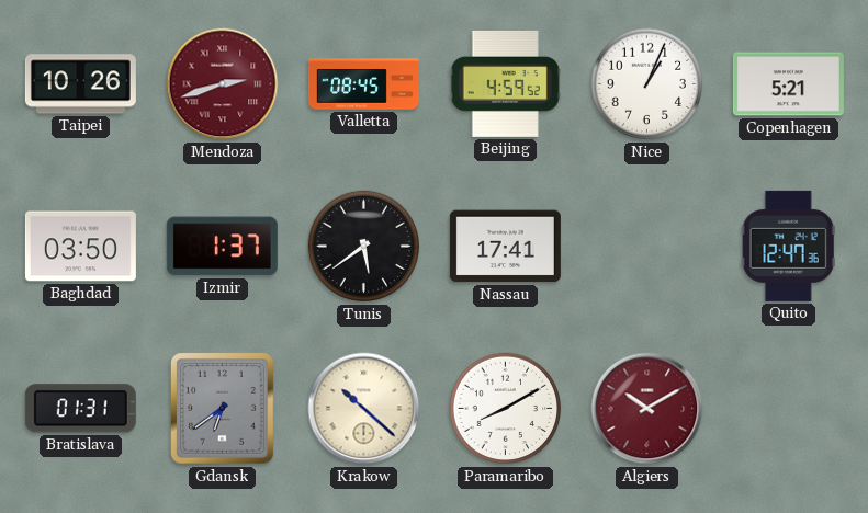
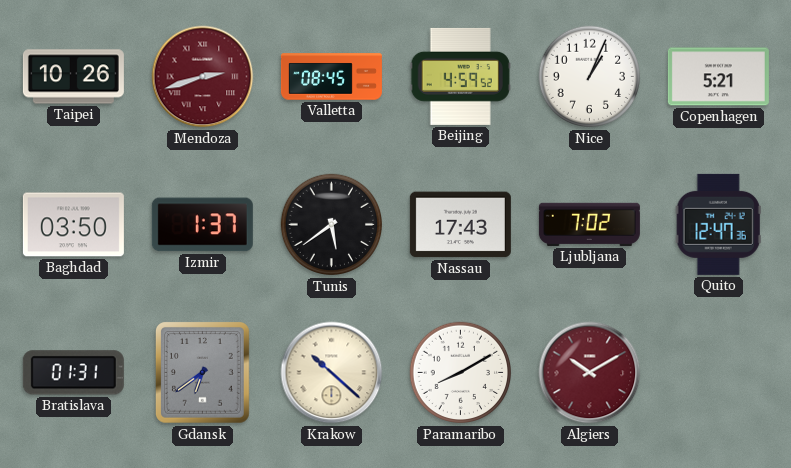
Nassau: 17:41 -> 17:43
Ljubljana: none -> 7:02
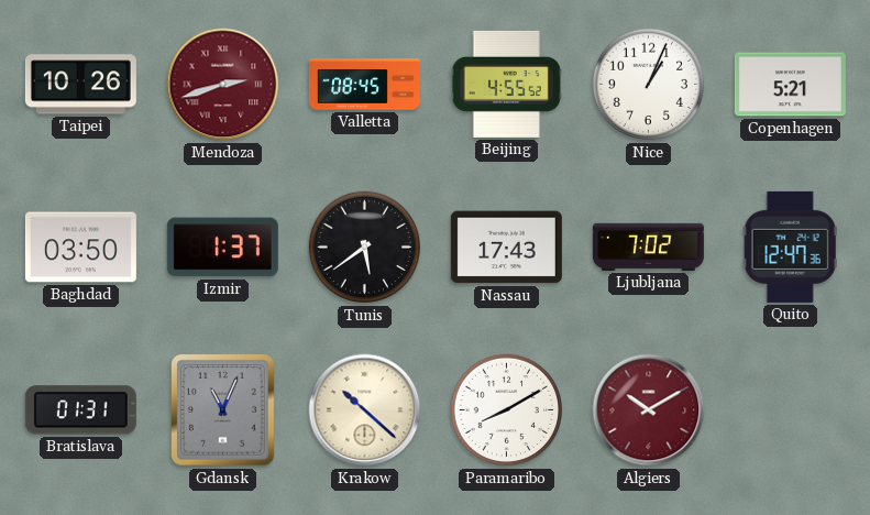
Beijing: 4:59 -> 4:55
Gdansk: 6:39 -> 11:04
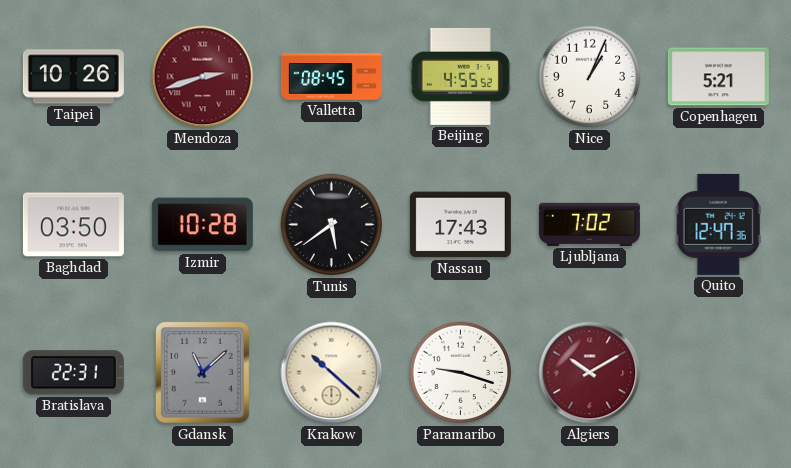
Izmir: 1:37 -> 10:28
Bratislava: 01:31 -> 22:31
Gdansk: 11:04 -> 11:08
Paramaribo: 8:10 -> 9:18
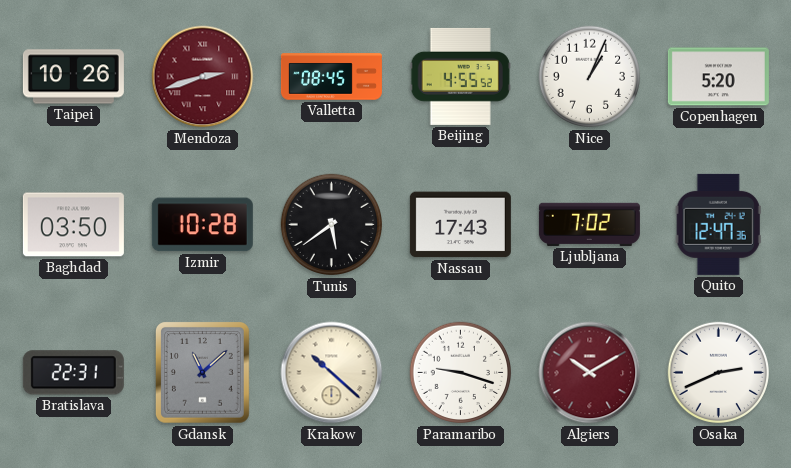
Copenhagen: 5:21 -> 5:20
Osaka: none -> 2:41
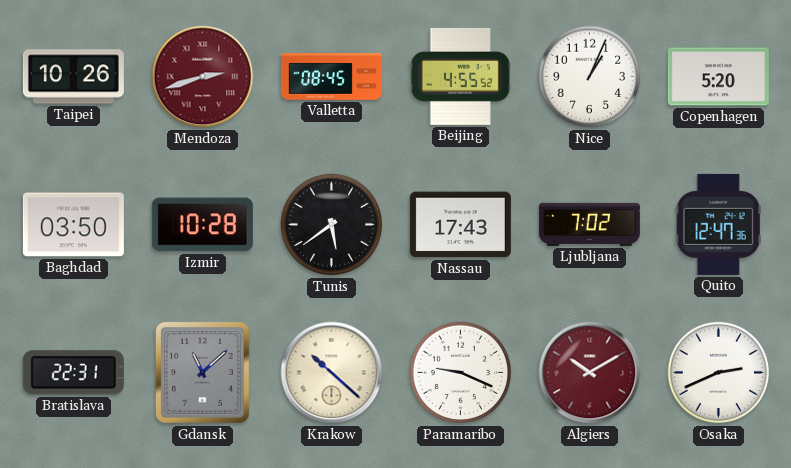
Paramaribo: 9:18 -> 9:19
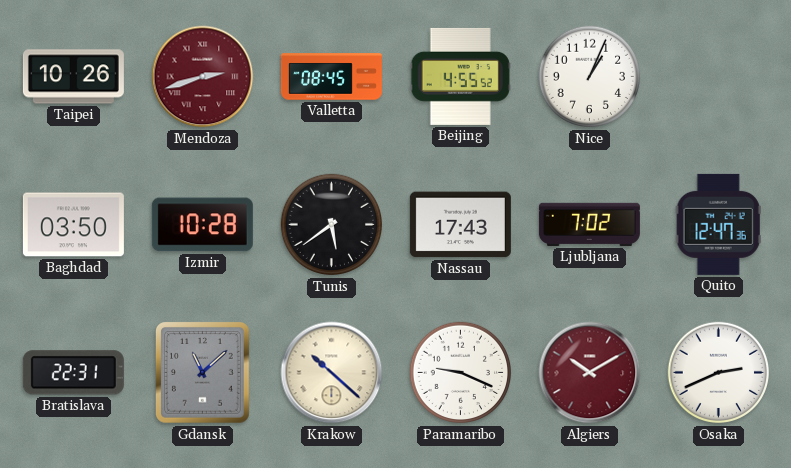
Copenhagen: 5:20 -> none
